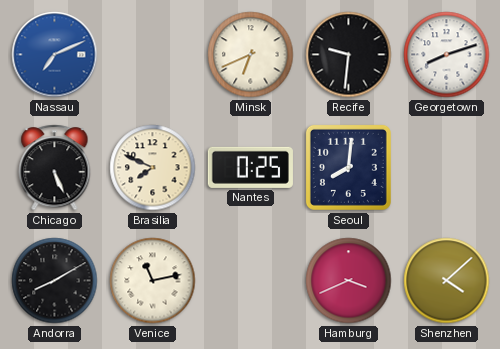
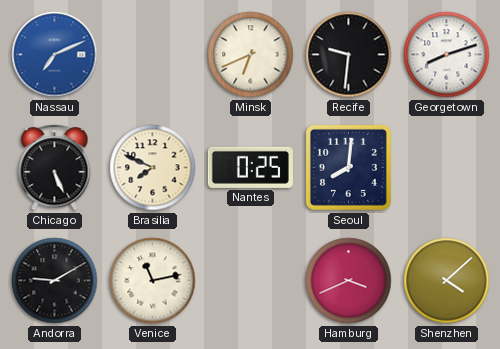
Andorra: 8:10 -> 9:10
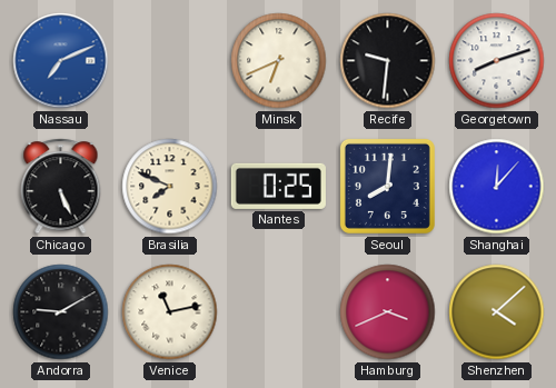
Shanghai: none -> 12:07
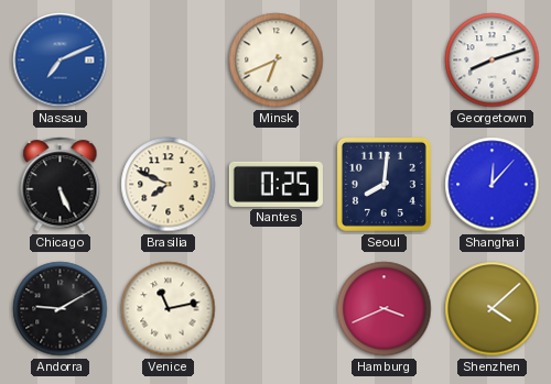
Recife: 9:31 -> none
